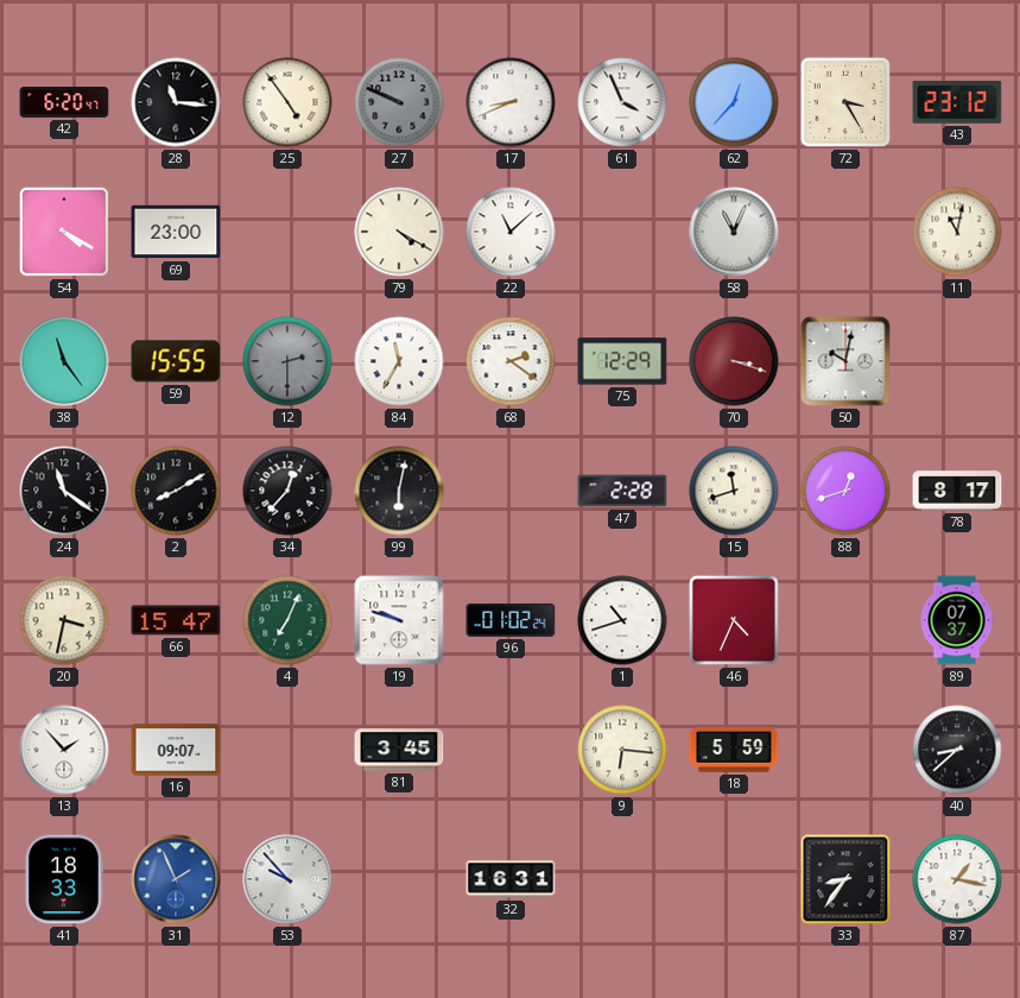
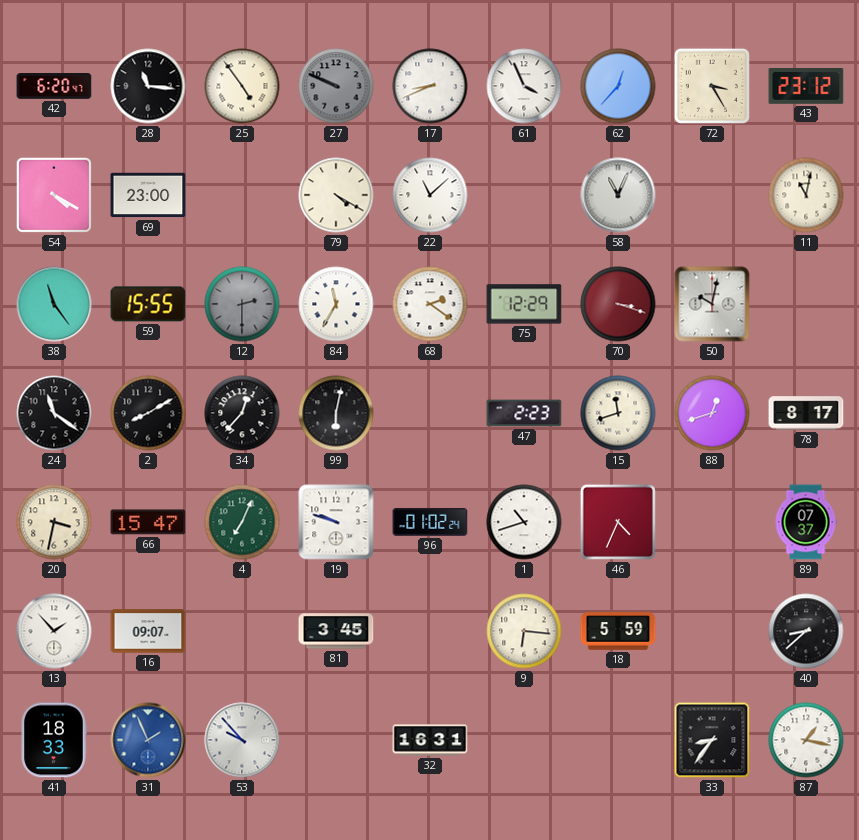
47: 2:28 -> 2:23
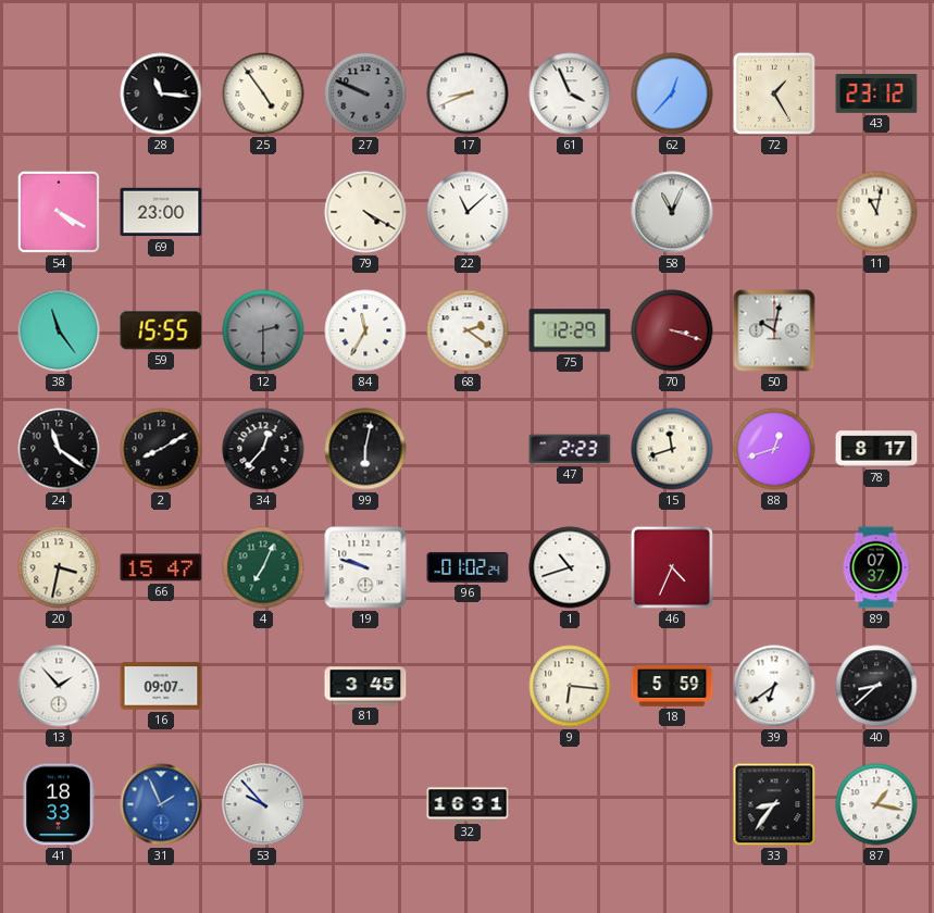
42: 6:20 -> none
72: 3:25 -> 1:25
39: none -> 6:39
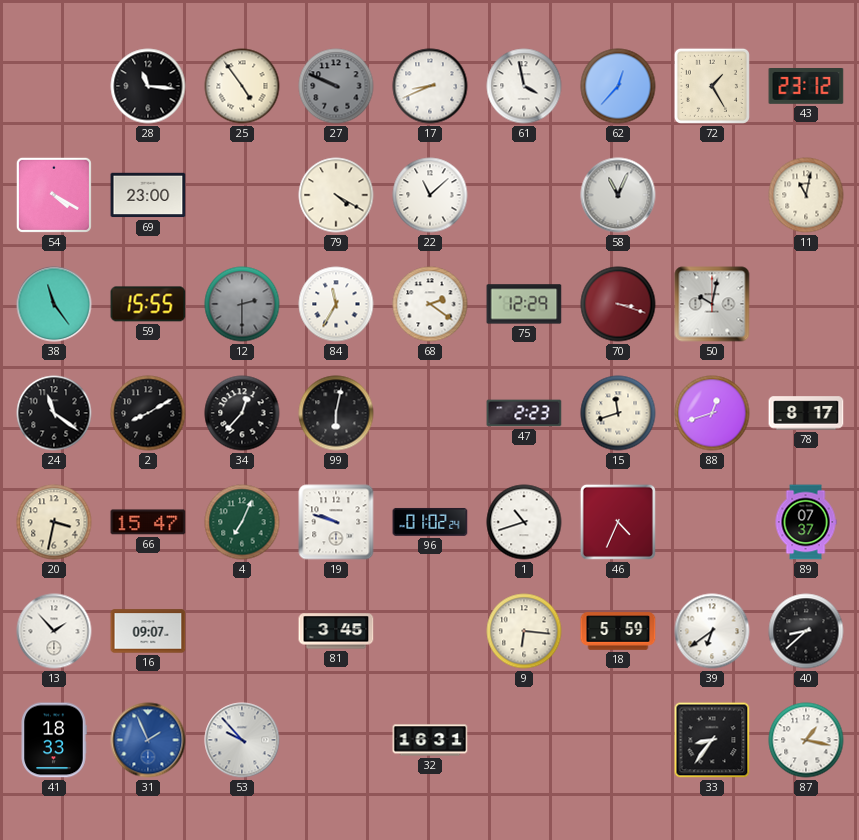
61: 3:56 -> 3:58
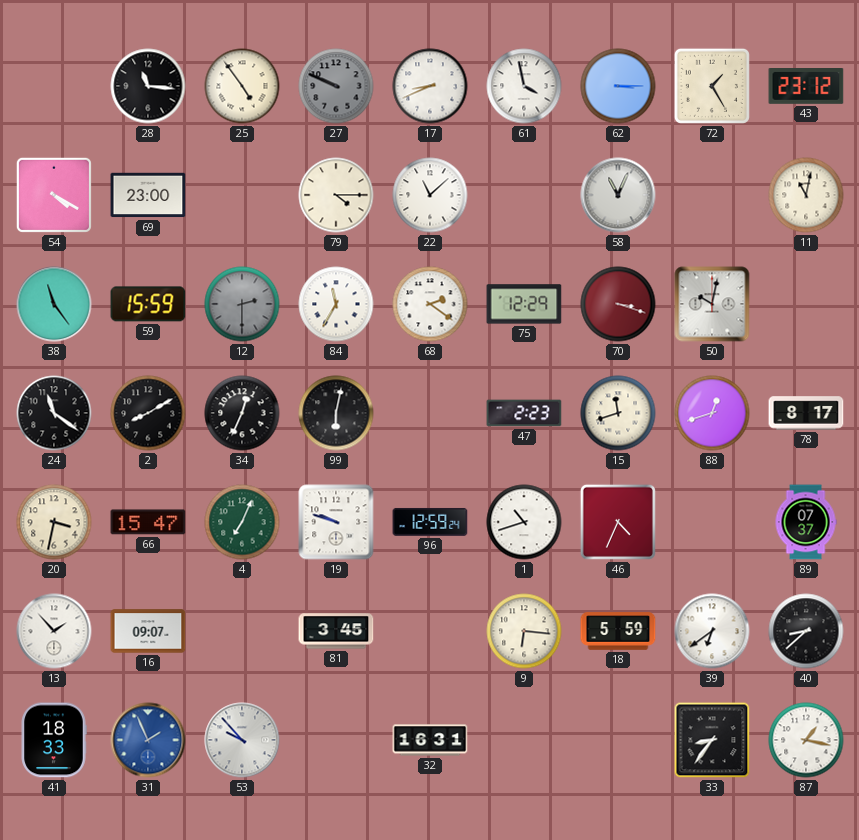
62: 12:37 -> 3:15
79: 4:20 -> 4:15
59: 15:55 -> 15:59
34: 12:37 -> 12:34
96: 01:02 -> 12:59
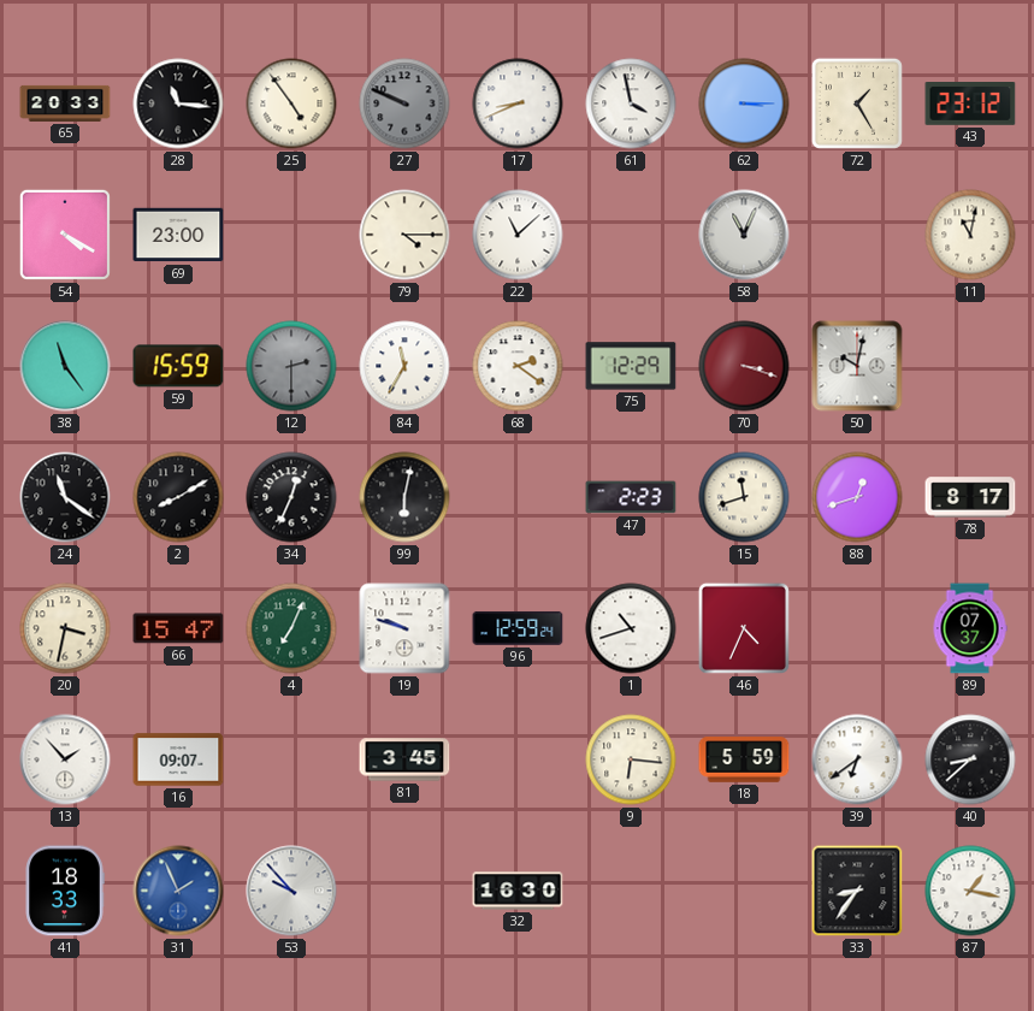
65: none -> 20:33
32: 16:31 -> 16:30
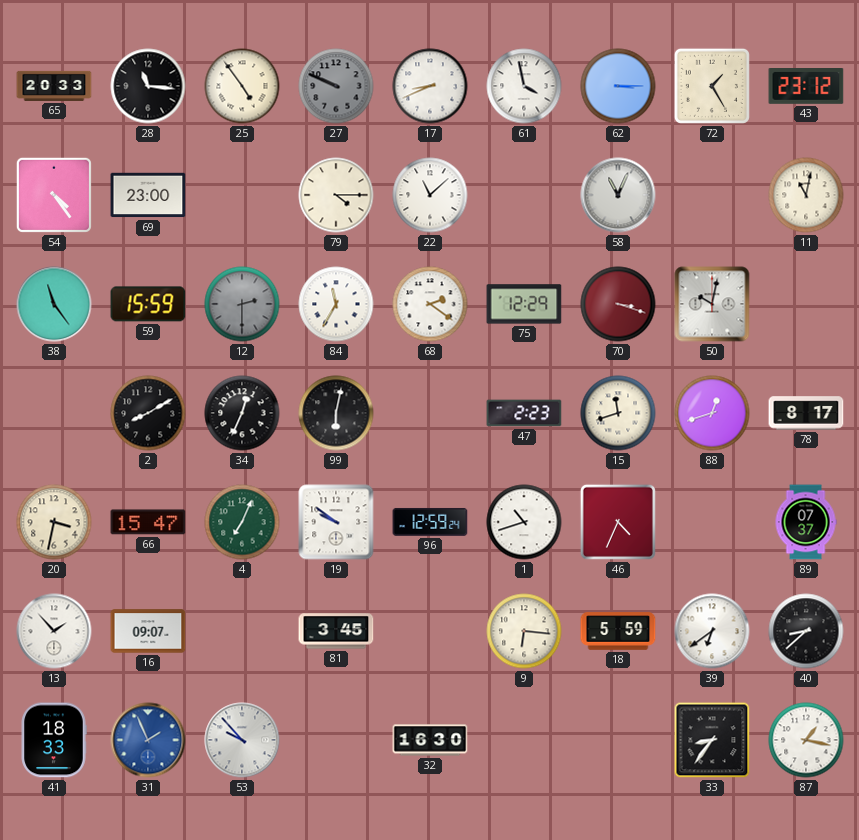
54: 4:20 -> 4:24
24: 11:21 -> none
19: 9:48 -> 9:51
